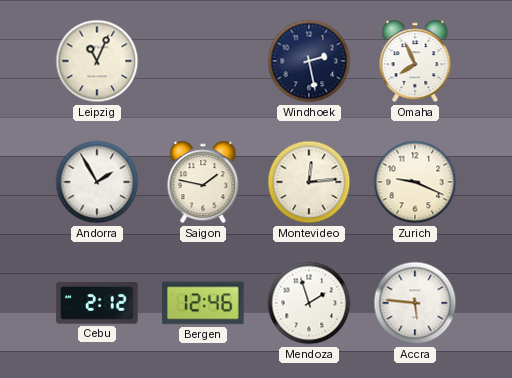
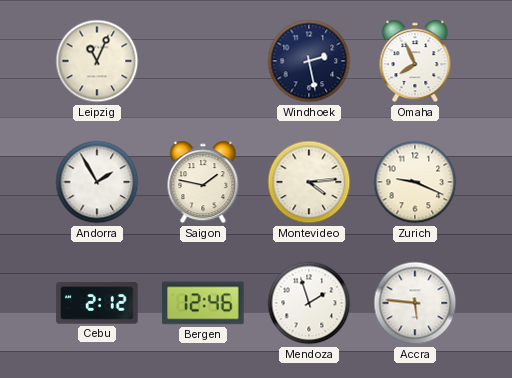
Montevideo: 12:14 -> 4:14
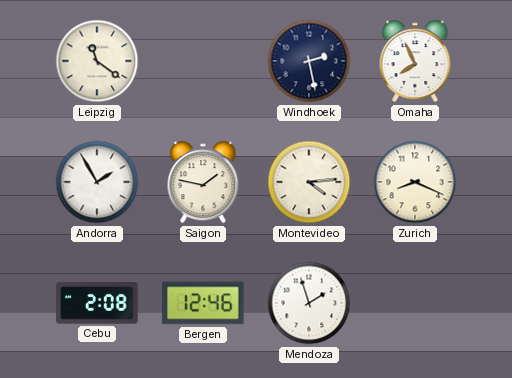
Leipzig: 11:04 -> 11:21
Zurich: 9:19 -> 8:19
Cebu: 2:12 -> 2:08
Accra: 5:46 -> none
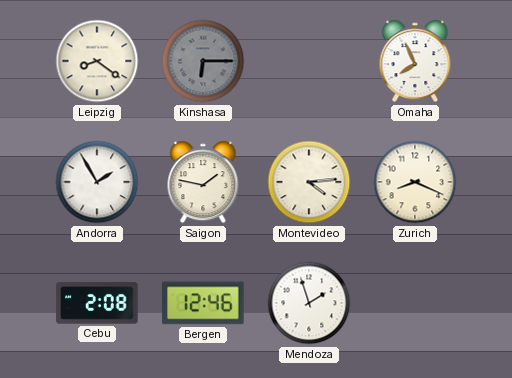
Leipzig: 11:21 -> 8:21
Kinshasa: none -> 6:15
Windhoek: 2:28 -> none
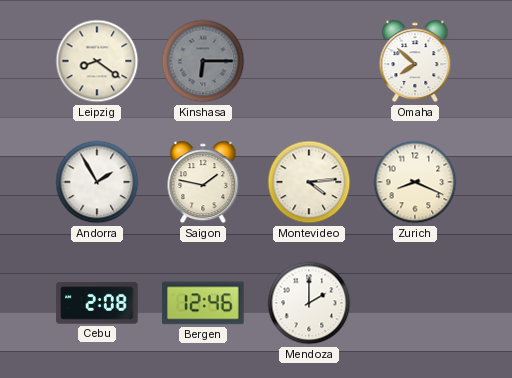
Omaha: 7:56 -> 7:52
Mendoza: 1:57 -> 2:00
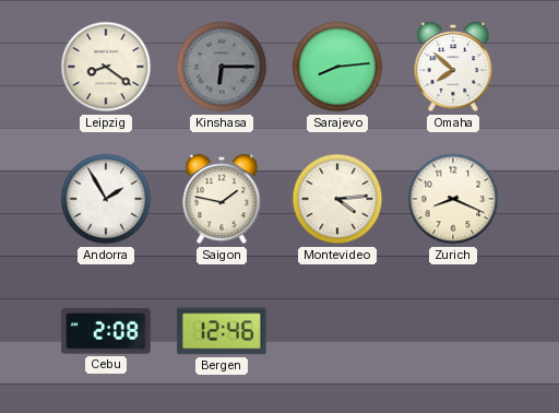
Sarajevo: none -> 8:14
Mendoza: 2:00 -> none
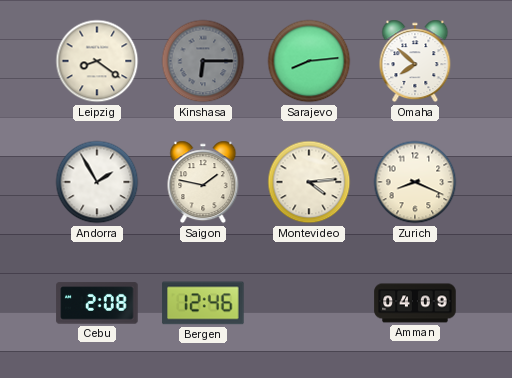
Amman: none -> 04:09
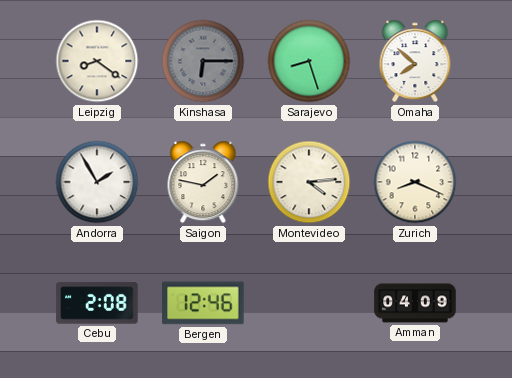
Sarajevo: 8:14 -> 8:27
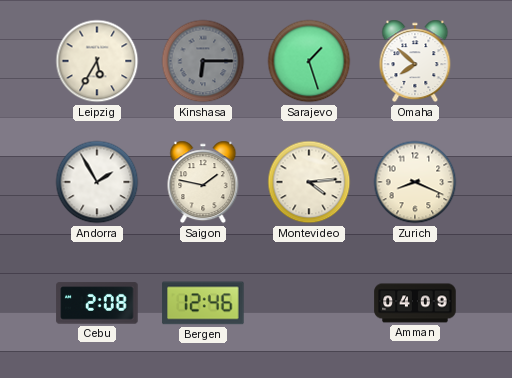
Leipzig: 8:21 -> 5:35
Sarajevo: 8:27 -> 1:27
